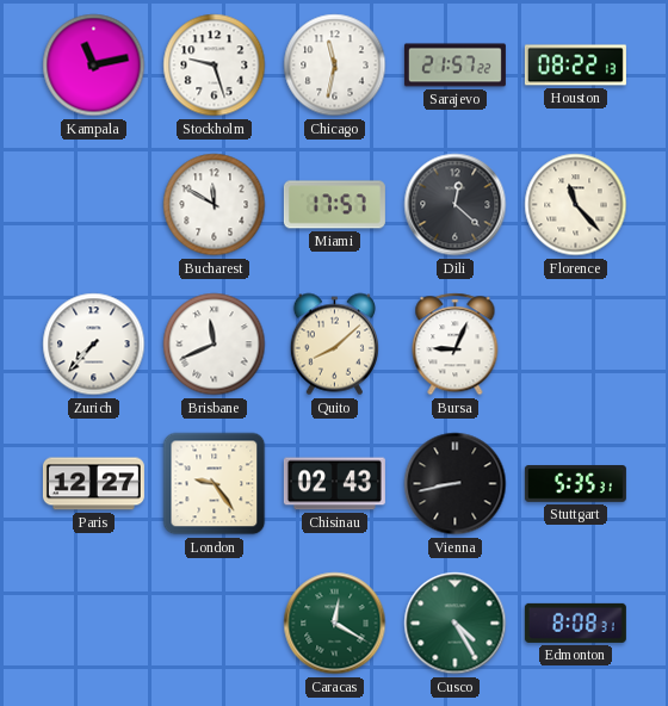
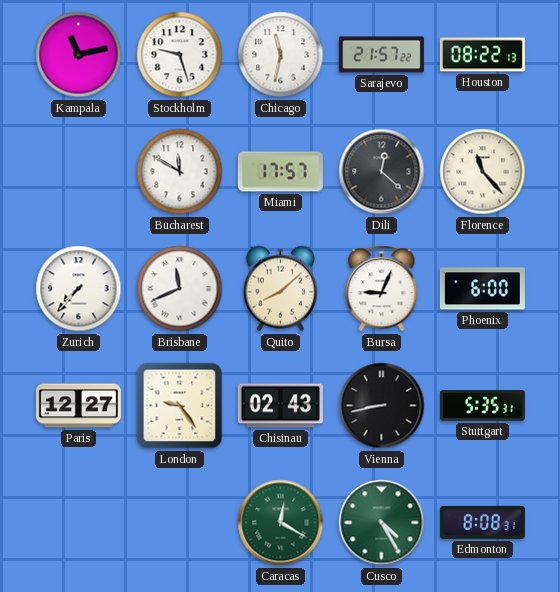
Phoenix: none -> 6:00
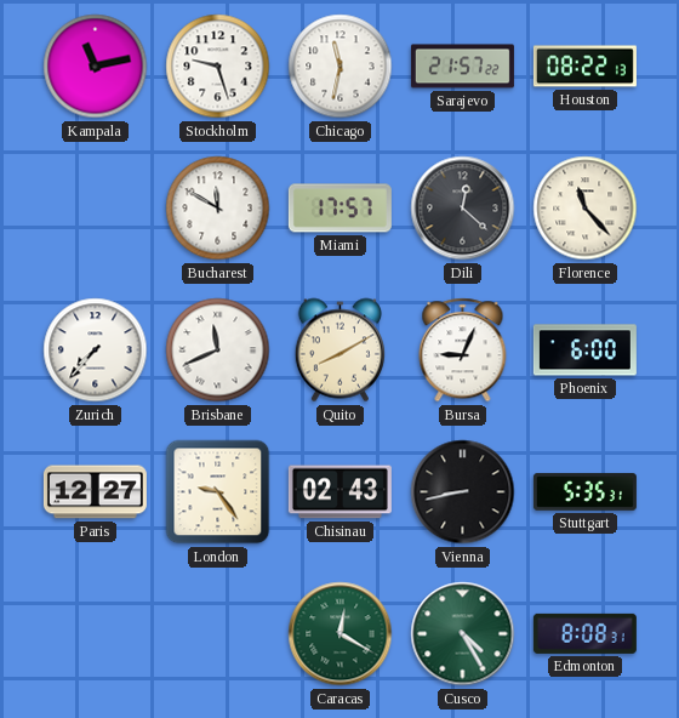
Quito: 8:08 -> 8:10
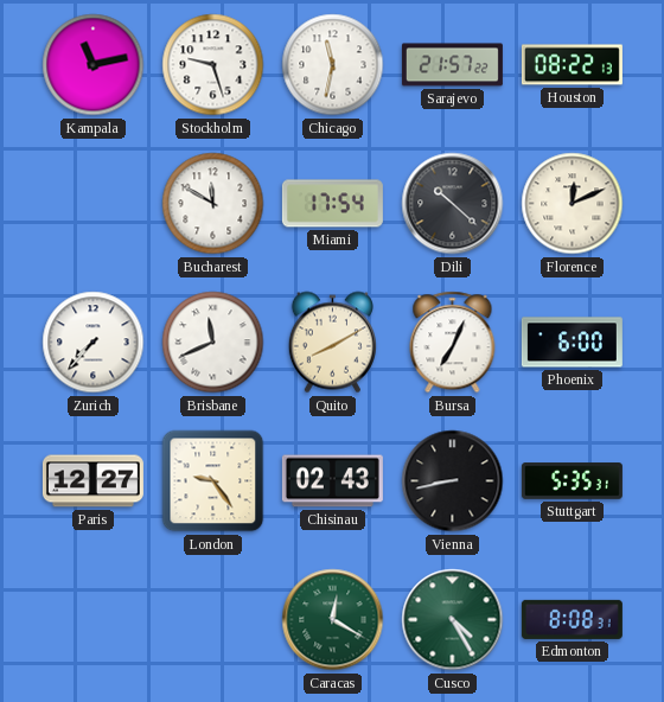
Miami: 17:57 -> 17:54
Dili: 12:22 -> 10:22
Florence: 11:23 -> 12:11
Bursa: 9:04 -> 7:04
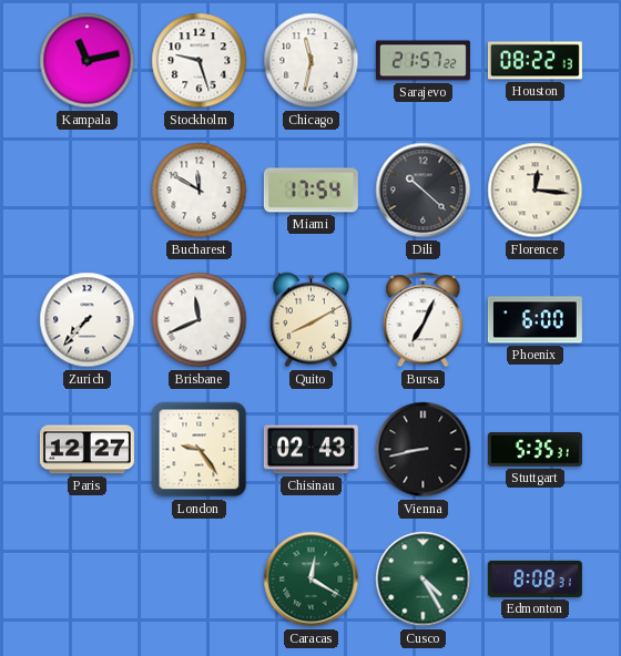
Florence: 12:11 -> 12:16
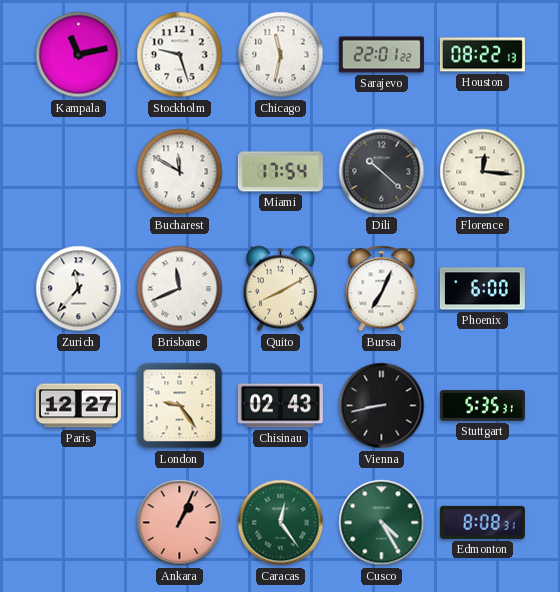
Sarajevo: 21:57 -> 22:01
Zurich: 7:37 -> 11:37
Ankara: none -> 1:04
Caracas: 12:20 -> 12:24
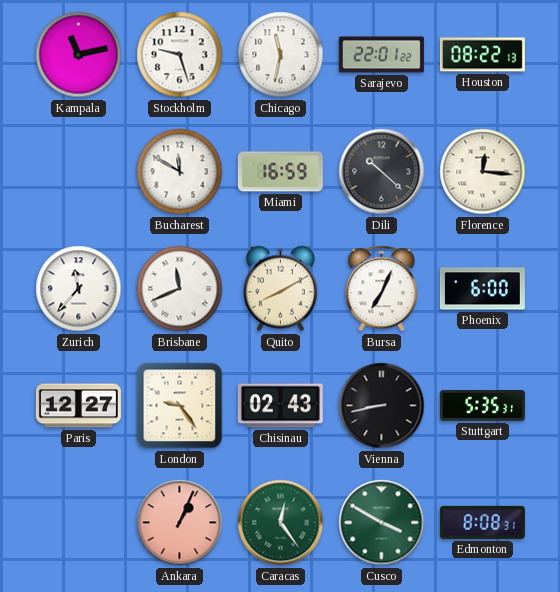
Miami: 17:54 -> 16:59
Cusco: 4:25 -> 3:50
